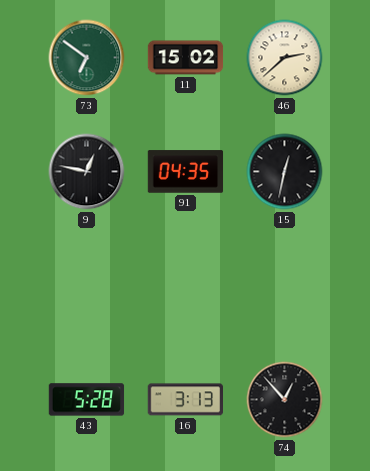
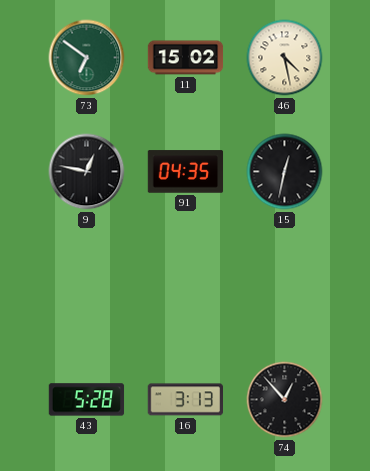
46: 2:38 -> 4:28
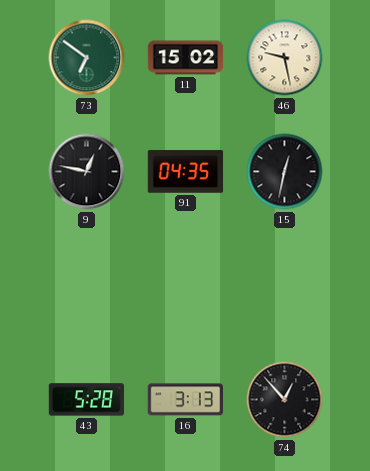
46: 4:28 -> 9:28
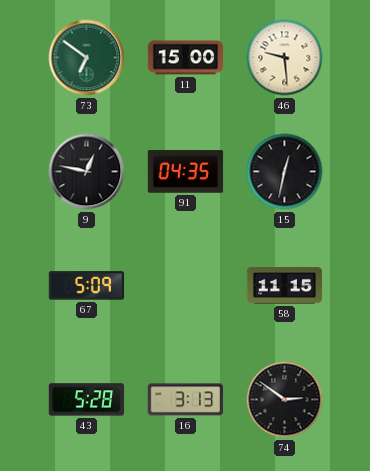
11: 15:02 -> 15:00
46: 9:28 -> 9:29
67: none -> 5:09
58: none -> 11:15
74: 12:53 -> 2:51
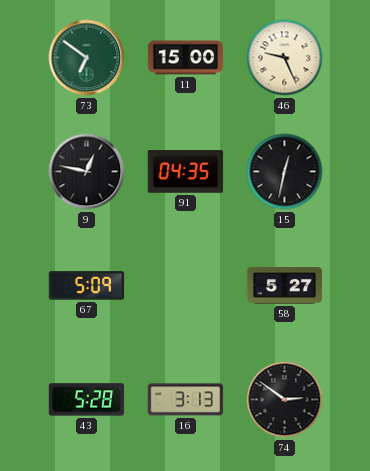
46: 9:29 -> 9:26
58: 11:15 -> 5:27
